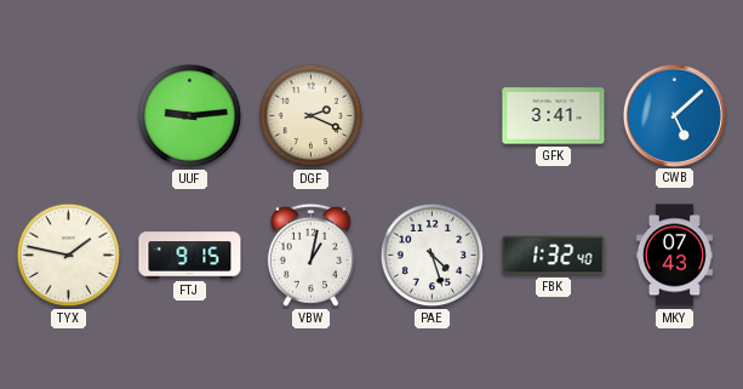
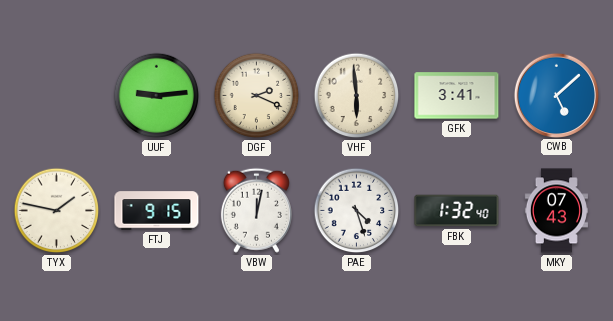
VHF: none -> 5:59
VBW: 1:02 -> 12:02
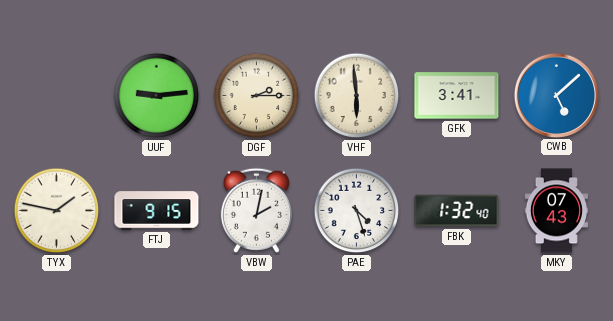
DGF: 2:19 -> 2:15
VBW: 12:02 -> 2:02
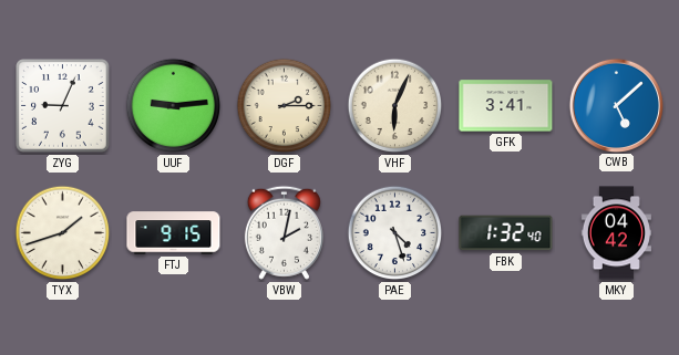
ZYG: none -> 9:04
VHF: 5:59 -> 6:04
TYX: 1:47 -> 1:42
MKY: 07:43 -> 04:42
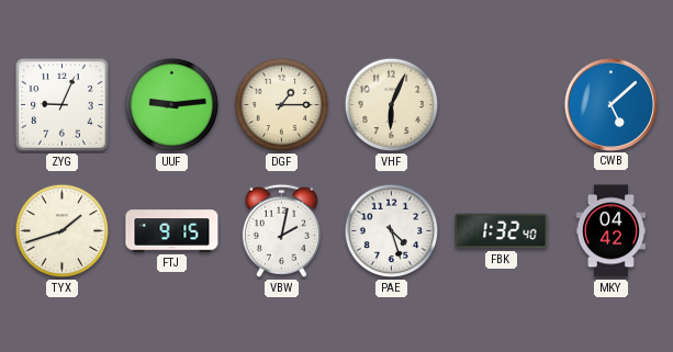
DGF: 2:15 -> 1:15
GFK: 3:41 -> none
